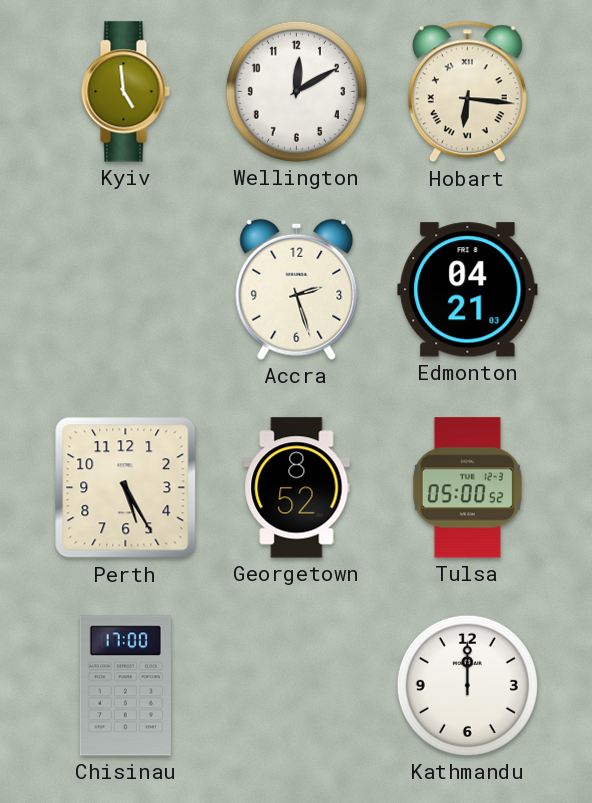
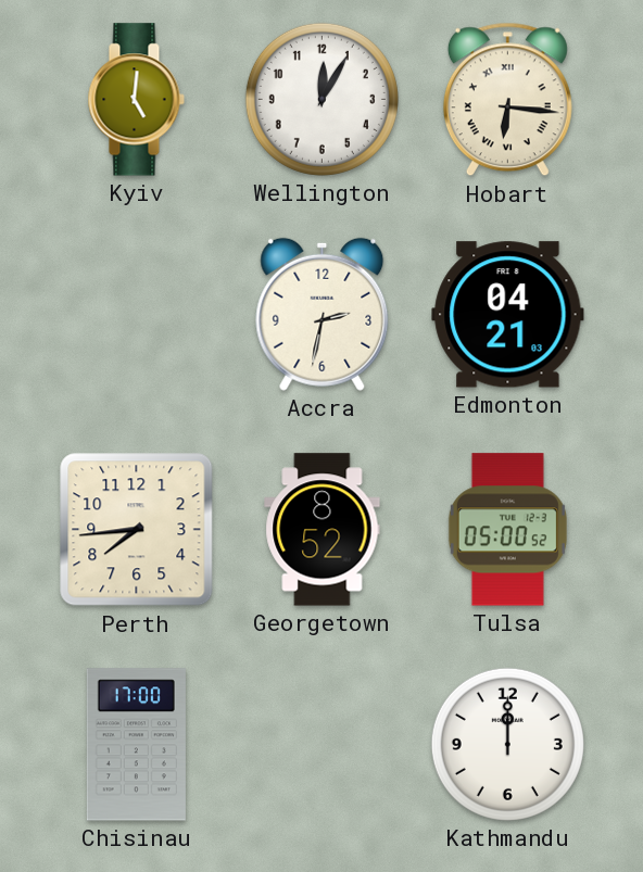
Kyiv: 4:59 -> 5:01
Wellington: 12:10 -> 12:05
Accra: 2:27 -> 2:32
Perth: 5:25 -> 7:44
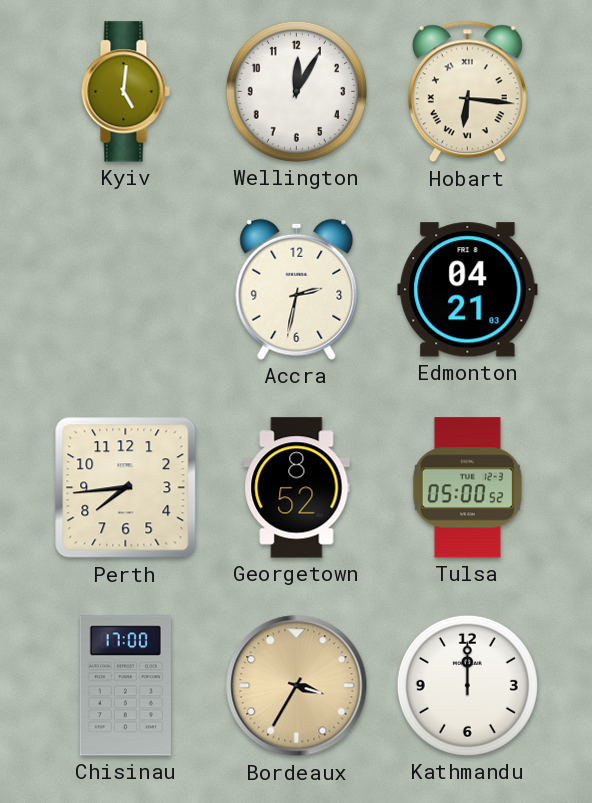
Bordeaux: none -> 3:35
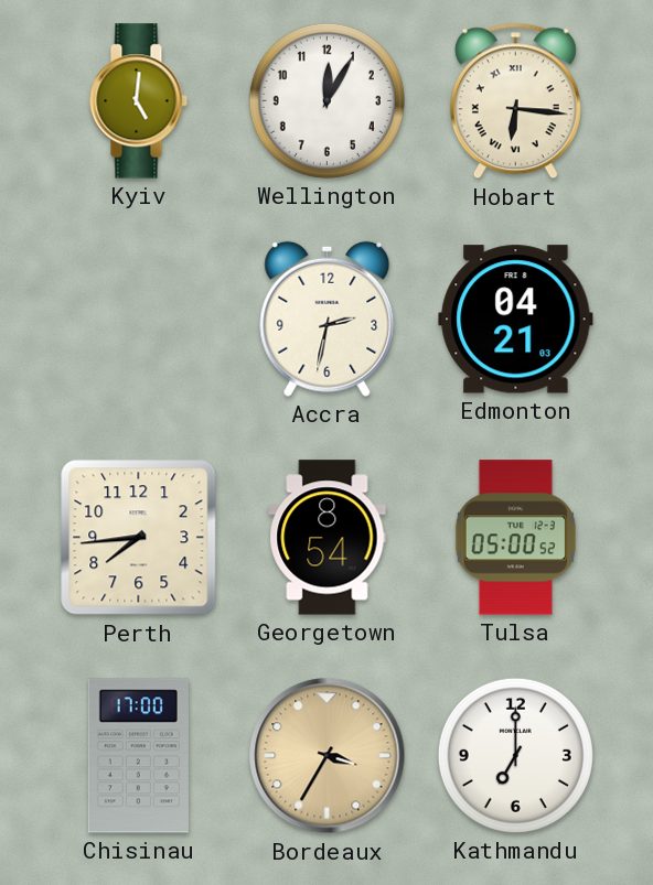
Georgetown: 8:52 -> 8:54
Kathmandu: 12:00 -> 7:00
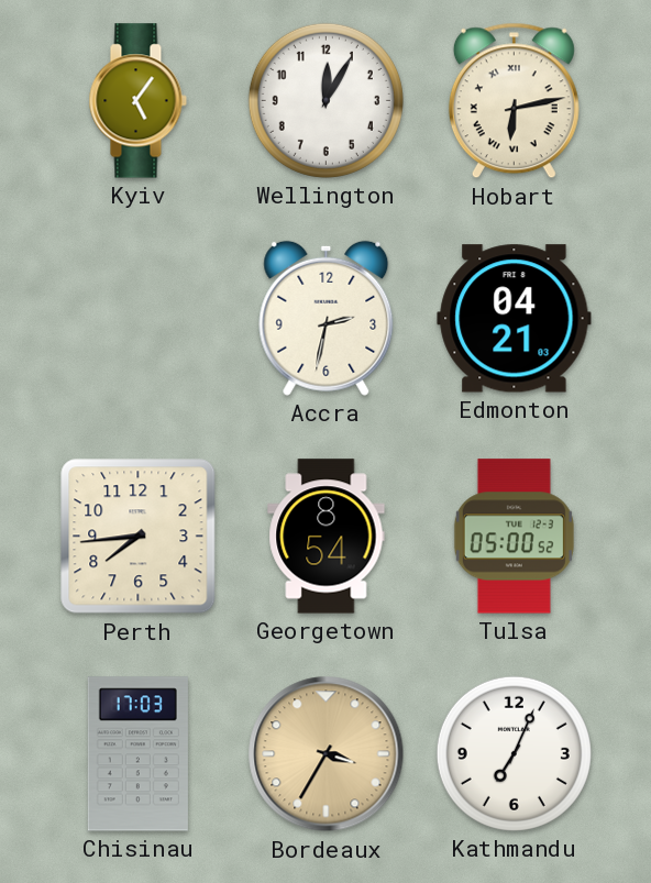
Kyiv: 5:01 -> 5:06
Hobart: 6:16 -> 6:13
Chisinau: 17:00 -> 17:03
Kathmandu: 7:00 -> 7:04
